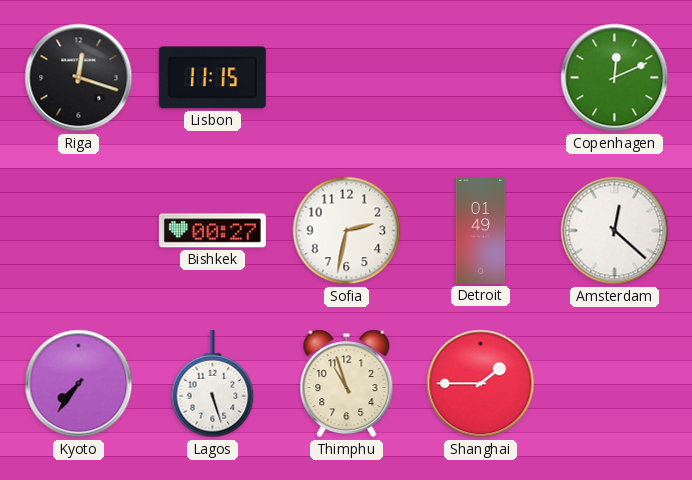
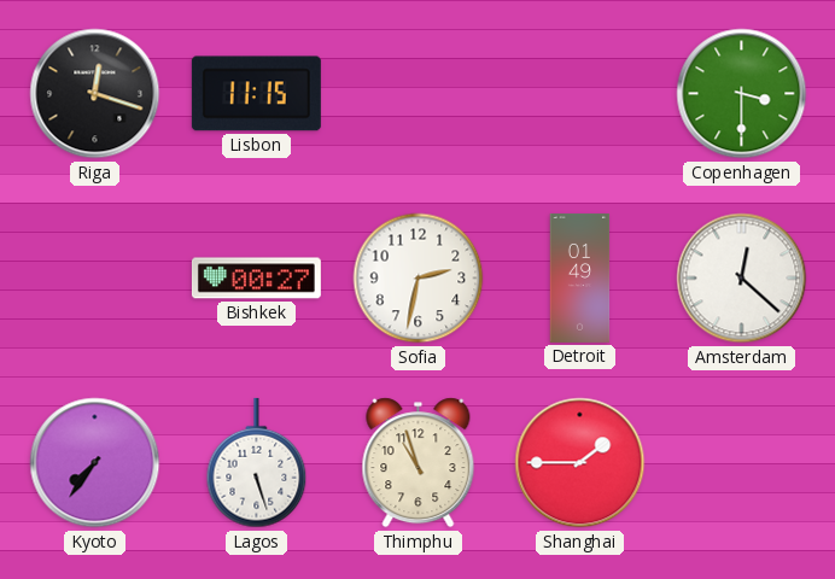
Copenhagen: 12:11 -> 3:30
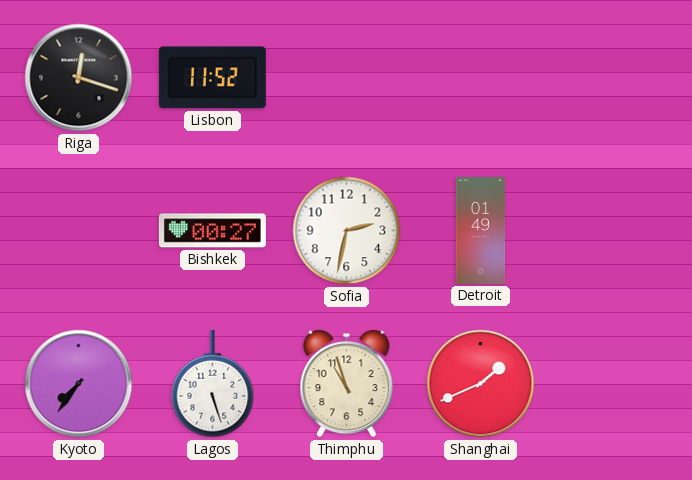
Lisbon: 11:15 -> 11:52
Copenhagen: 3:30 -> none
Amsterdam: 12:22 -> none
Shanghai: 1:45 -> 1:41
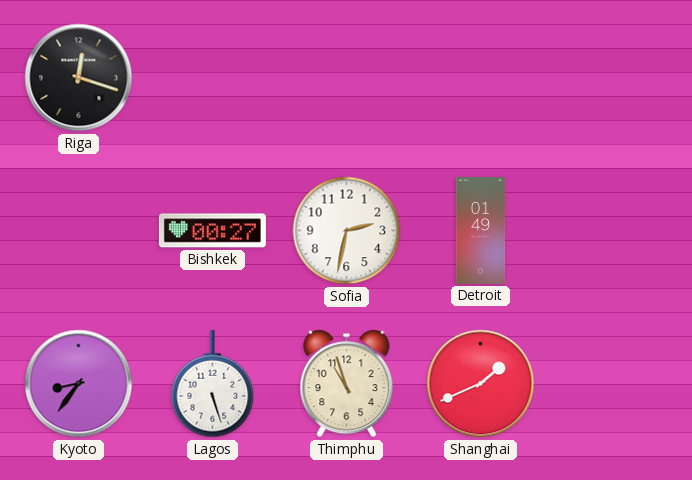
Lisbon: 11:52 -> none
Kyoto: 7:36 -> 8:36
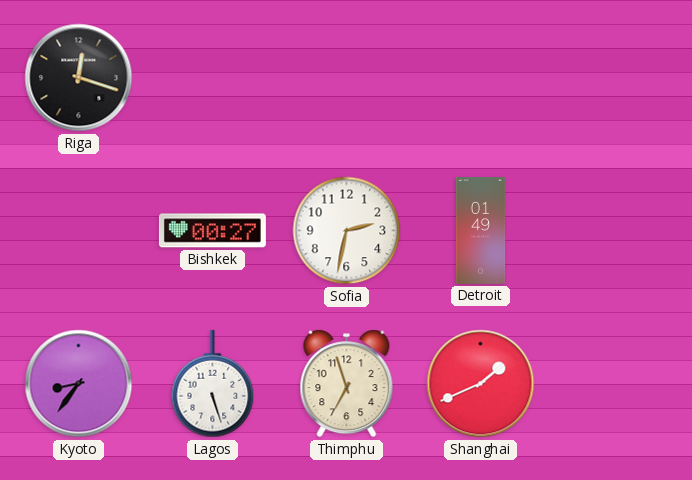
Thimphu: 10:57 -> 6:57
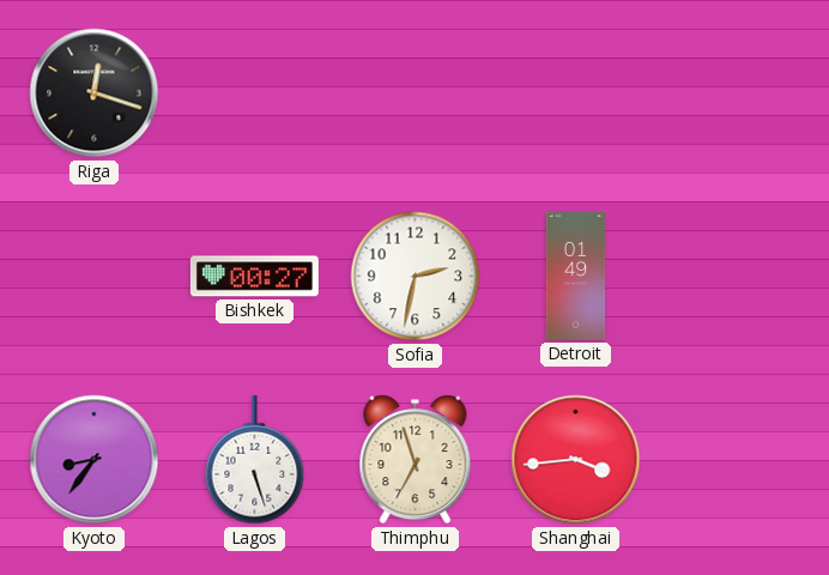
Shanghai: 1:41 -> 3:44
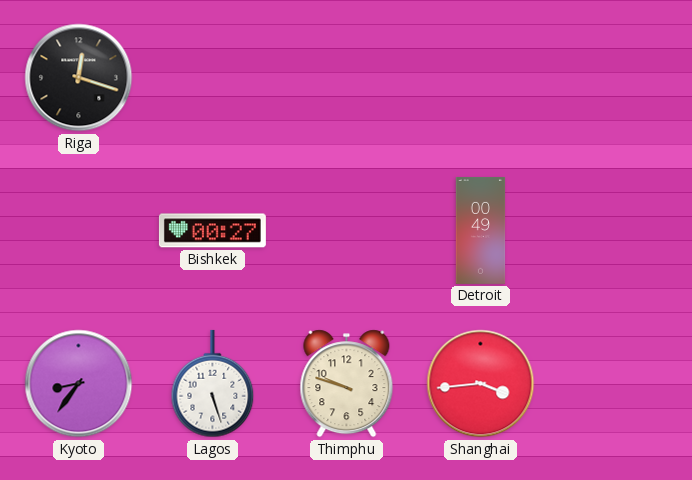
Sofia: 2:32 -> none
Detroit: 01:49 -> 00:49
Thimphu: 6:57 -> 9:48
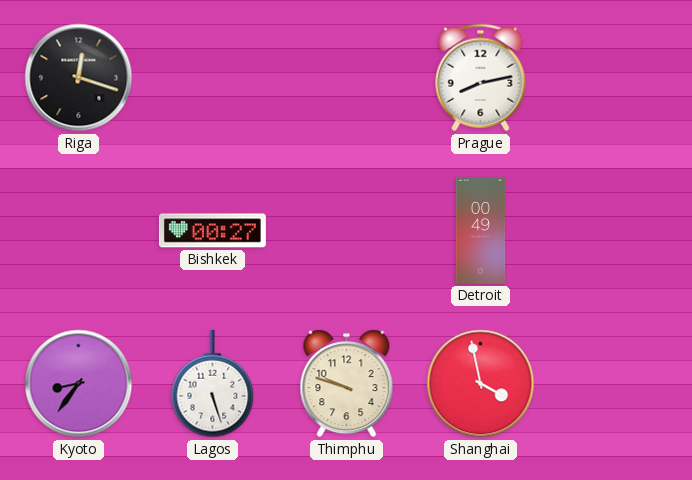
Prague: none -> 8:13
Shanghai: 3:44 -> 3:58
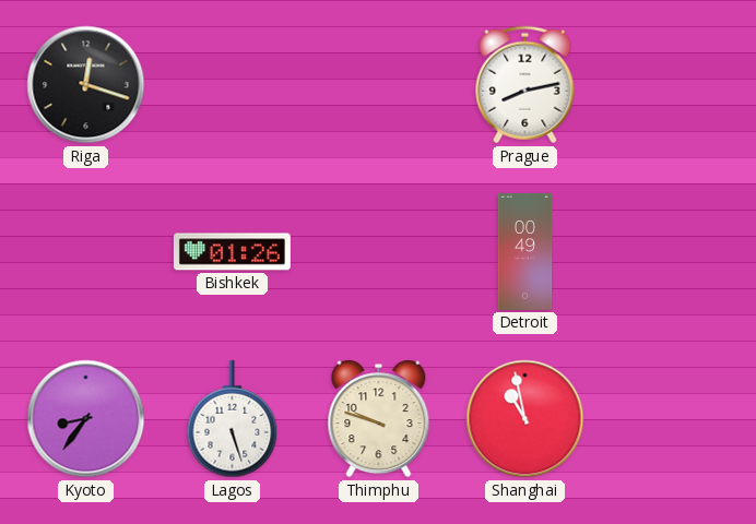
Bishkek: 00:27 -> 01:26
Shanghai: 3:58 -> 10:58
